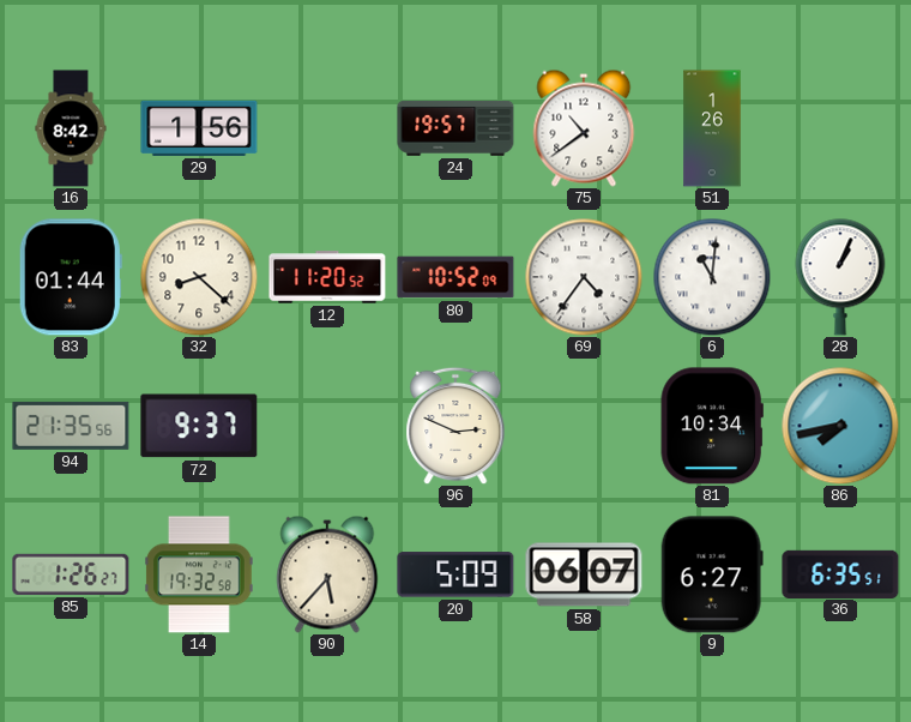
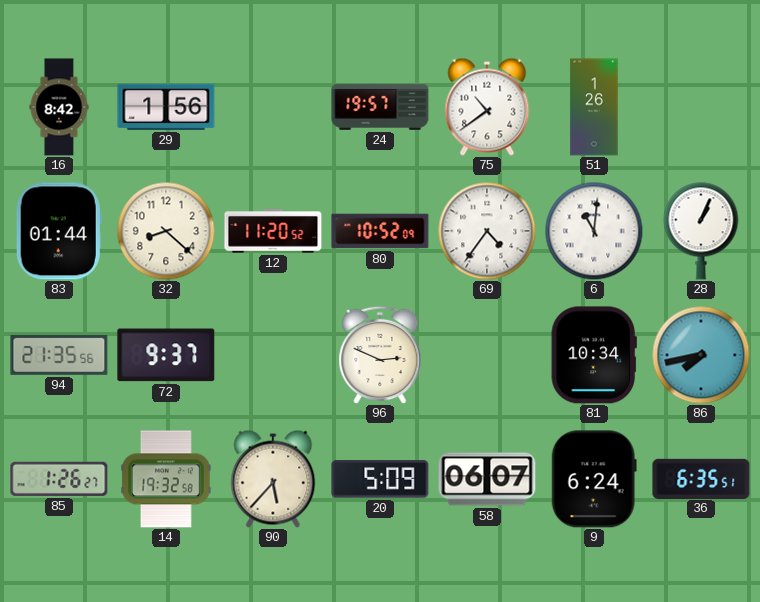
9: 6:27 -> 6:24
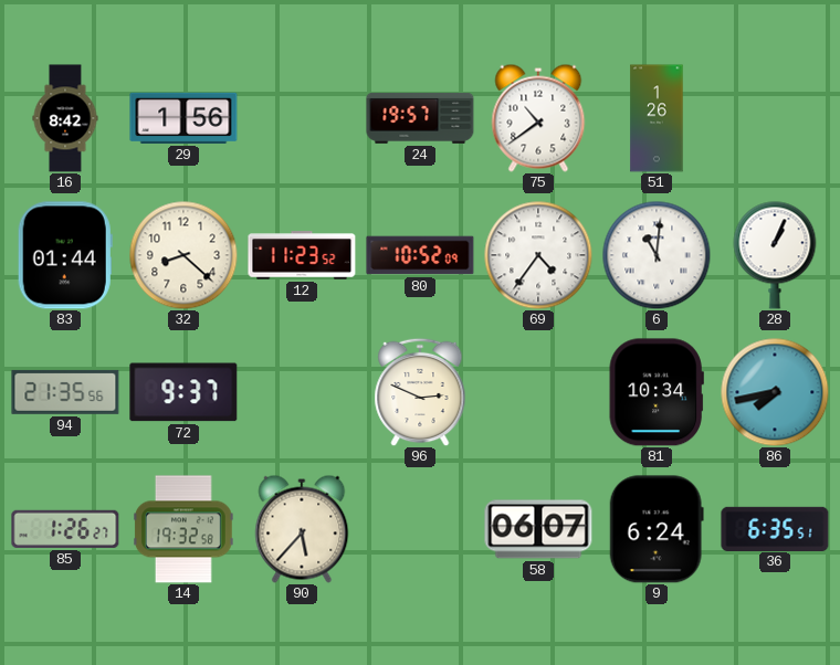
12: 11:20 -> 11:23
20: 5:09 -> none
